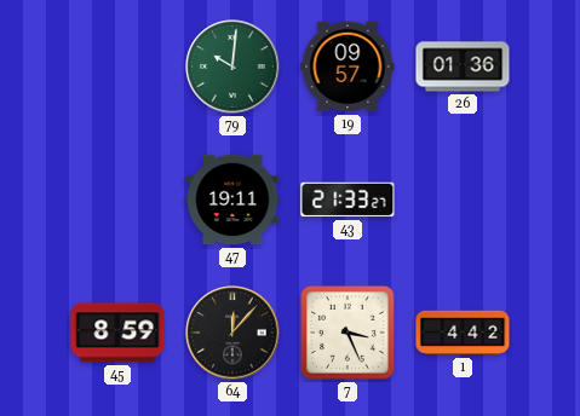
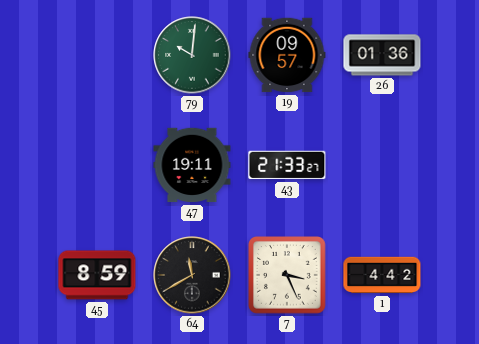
64: 12:07 -> 11:40
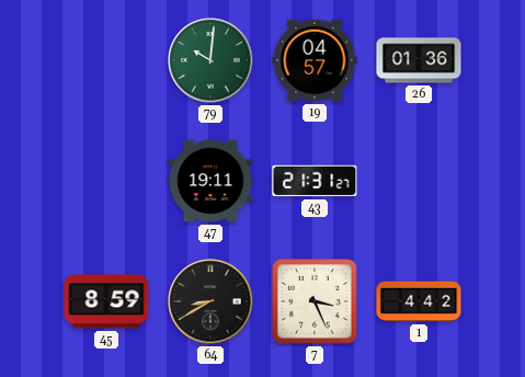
19: 09:57 -> 04:57
43: 21:33 -> 21:31
64: 11:40 -> 8:40
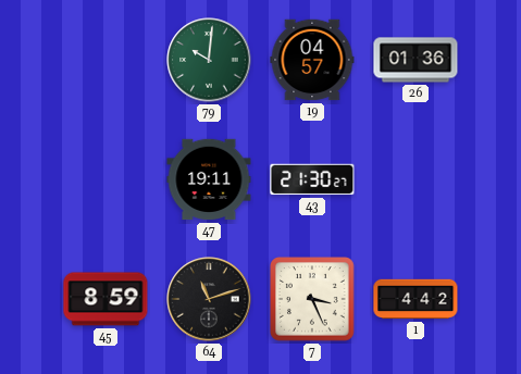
43: 21:31 -> 21:30
64: 8:40 -> 11:12
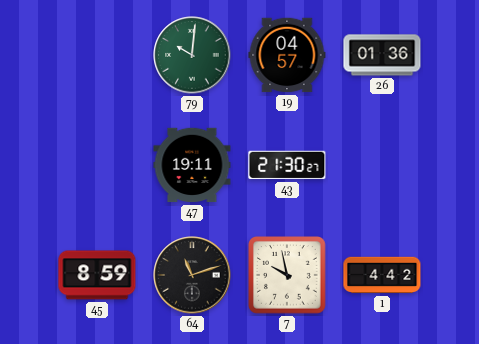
7: 3:26 -> 9:58
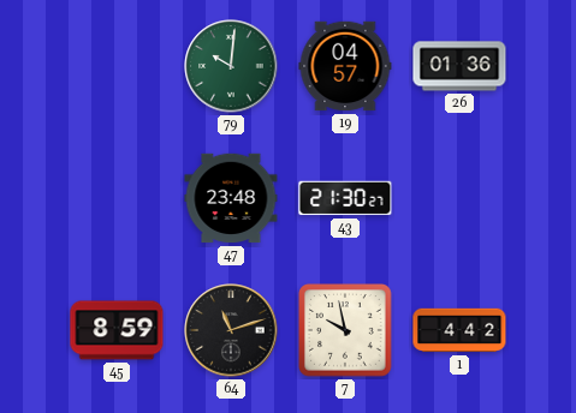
47: 19:11 -> 23:48
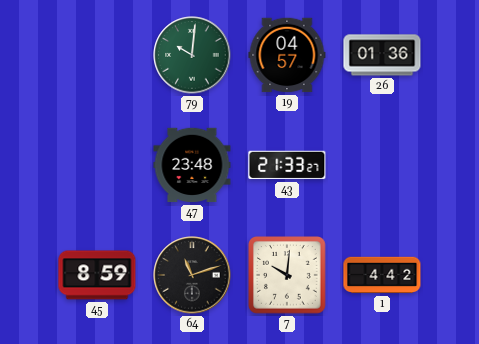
43: 21:30 -> 21:33
7: 9:58 -> 10:01
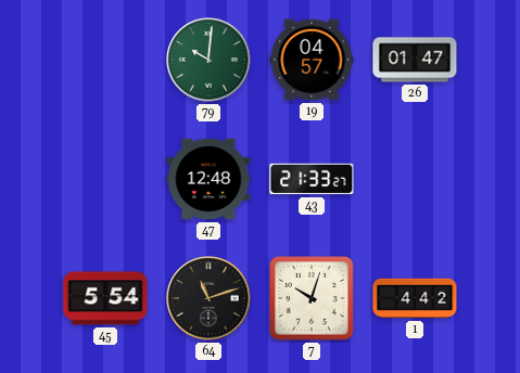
26: 01:36 -> 01:47
47: 23:48 -> 12:48
45: 8:59 -> 5:54
7: 10:01 -> 10:03
